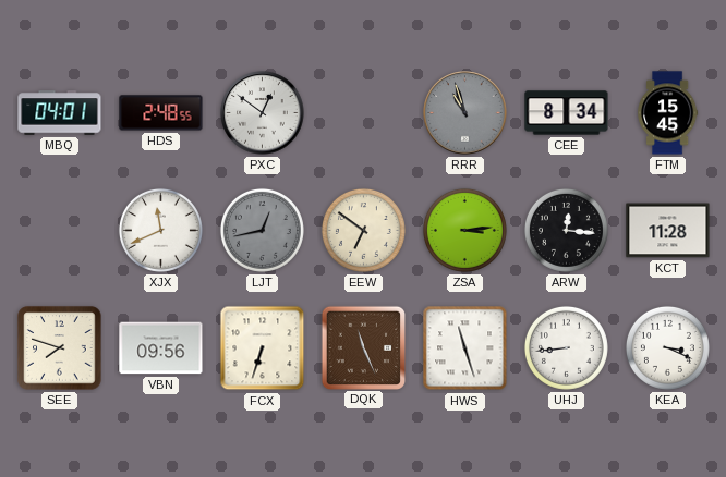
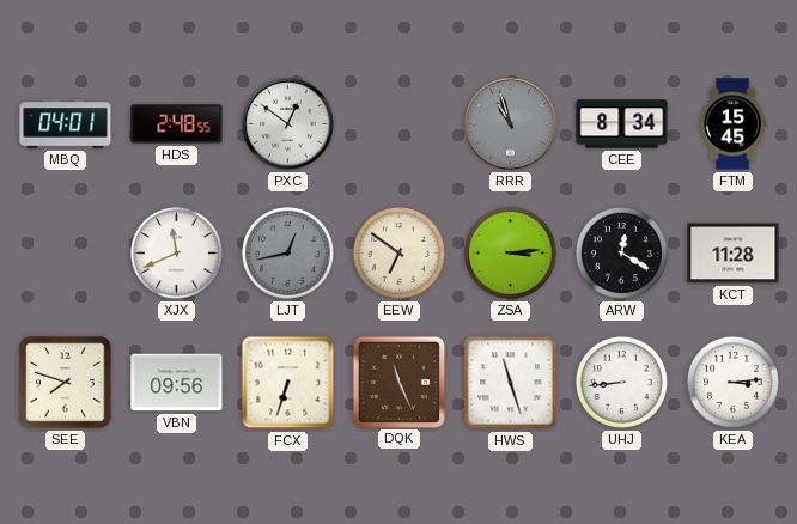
ARW: 12:16 -> 12:20
KEA: 3:19 -> 3:14
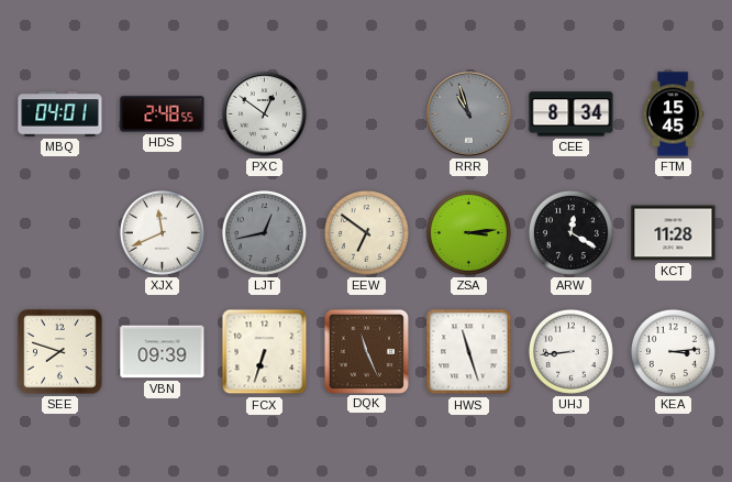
VBN: 09:56 -> 09:39
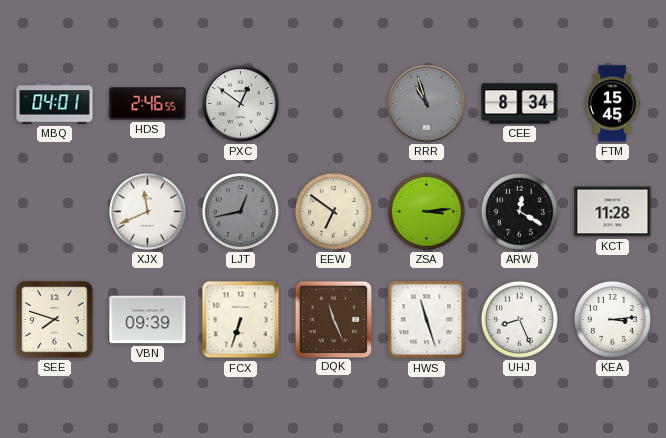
HDS: 2:48 -> 2:46
UHJ: 8:44 -> 8:26
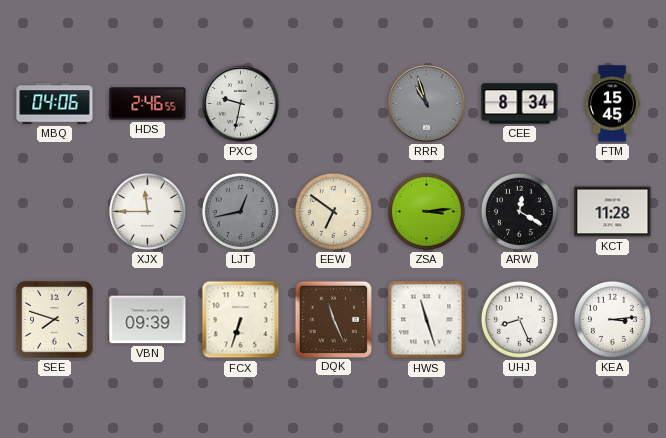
MBQ: 04:01 -> 04:06
PXC: 12:51 -> 9:32
XJX: 11:41 -> 11:45
